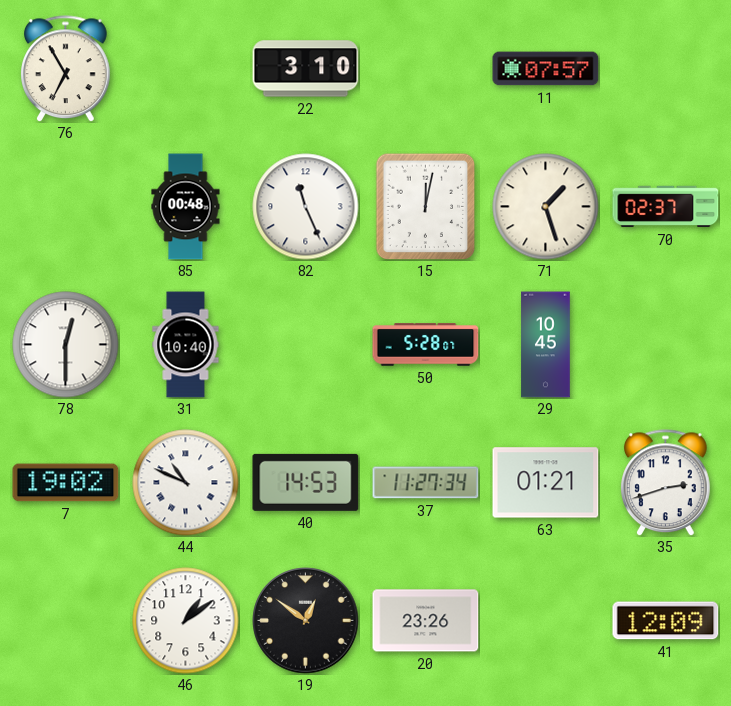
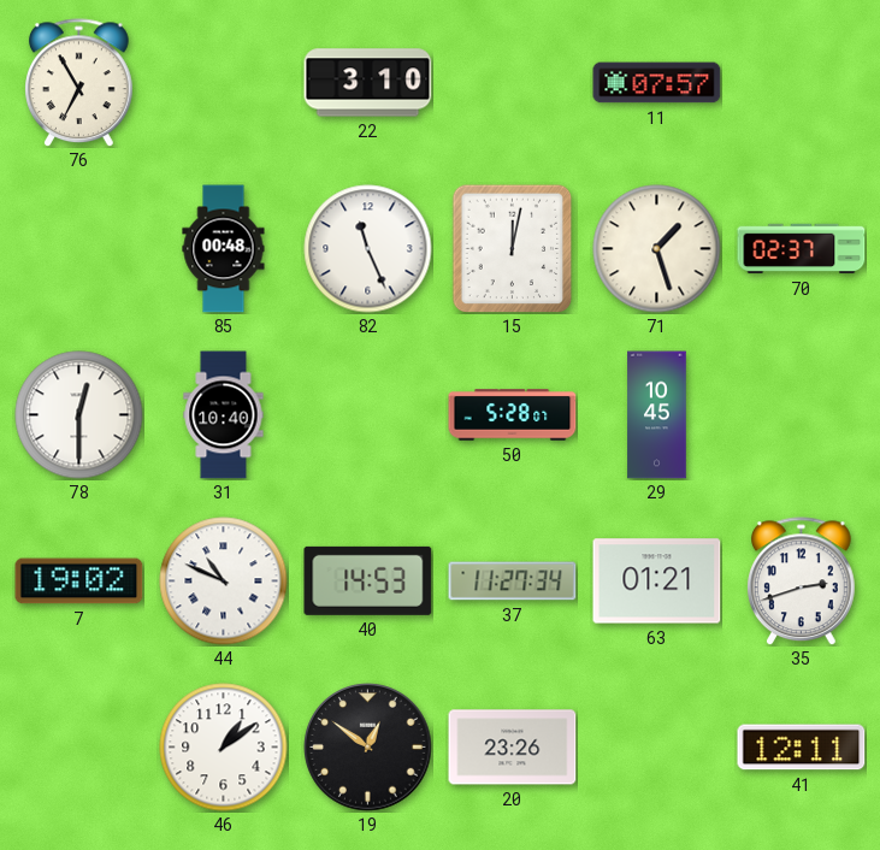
41: 12:09 -> 12:11
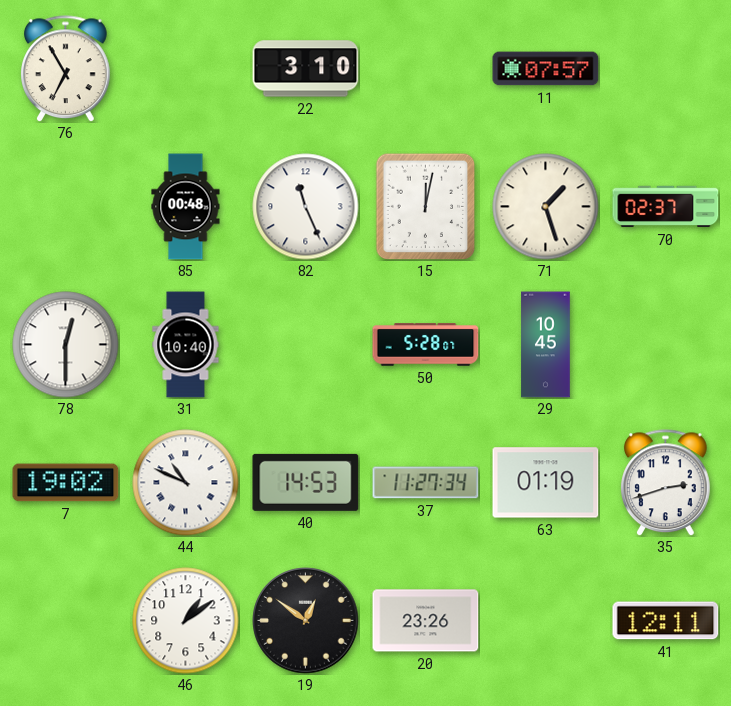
63: 01:21 -> 01:19
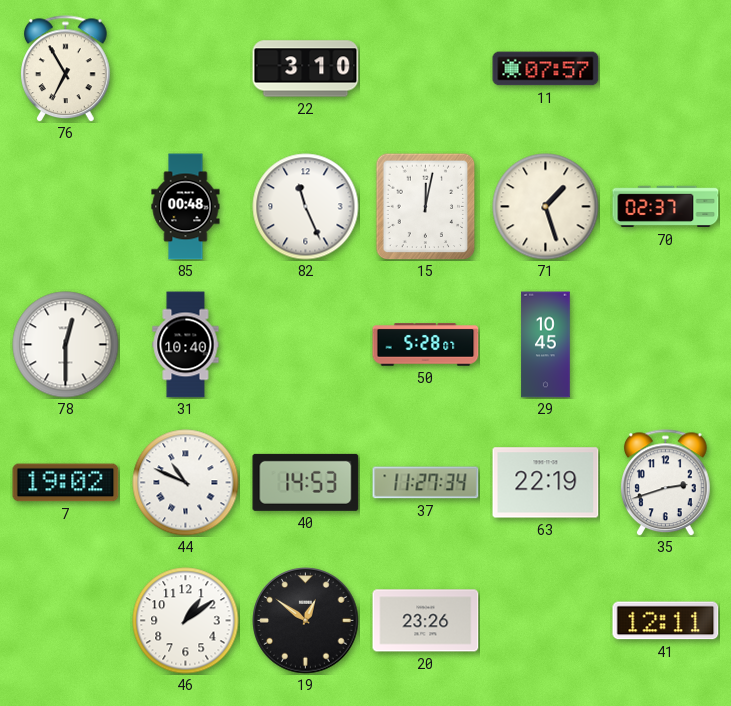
63: 01:19 -> 22:19
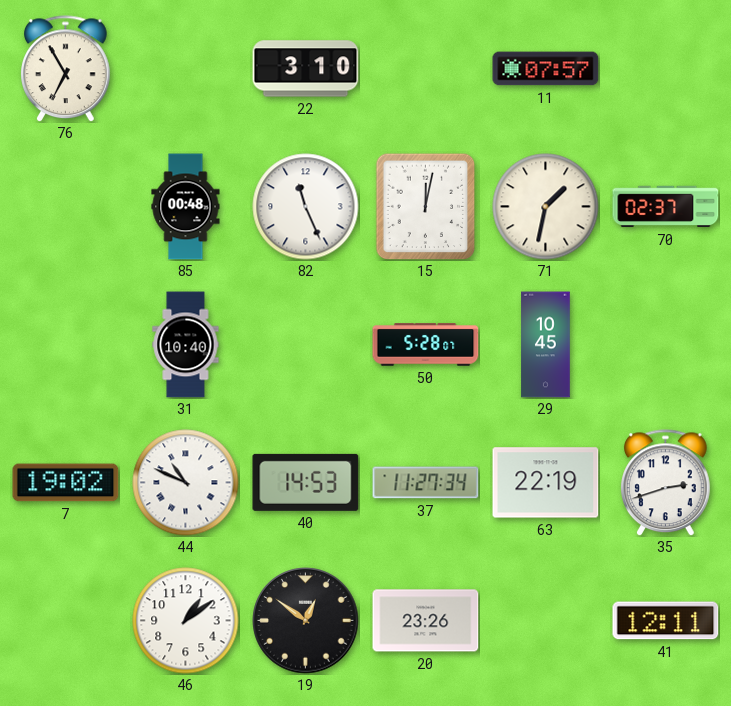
71: 1:27 -> 1:32
78: 12:30 -> none
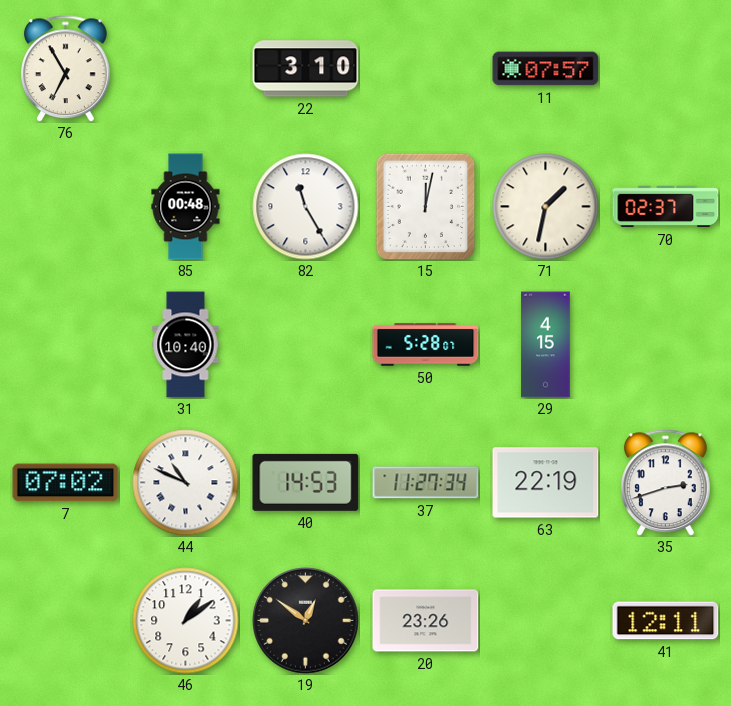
82: 11:26 -> 11:25
29: 10:45 -> 4:15
7: 19:02 -> 07:02
